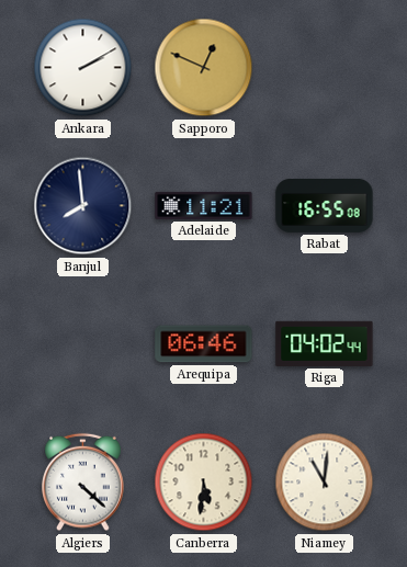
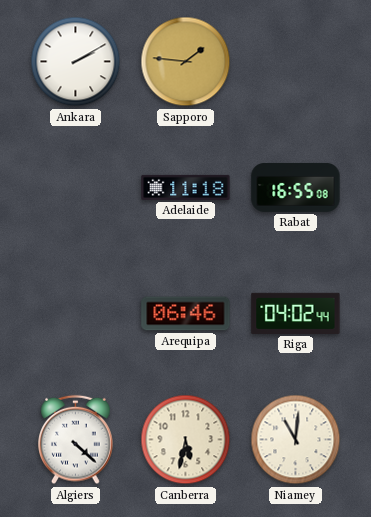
Sapporo: 12:49 -> 1:46
Banjul: 7:59 -> none
Adelaide: 11:21 -> 11:18
Canberra: 5:31 -> 5:32
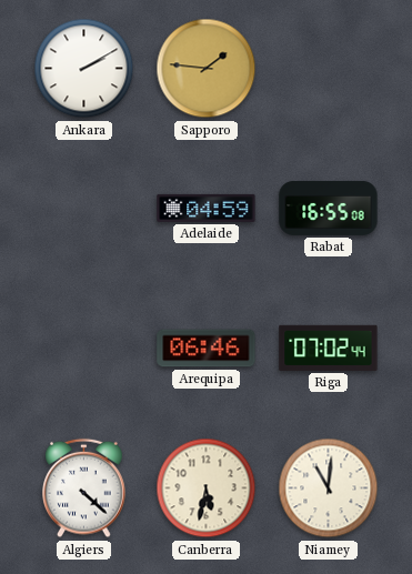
Adelaide: 11:18 -> 04:59
Riga: 04:02 -> 07:02
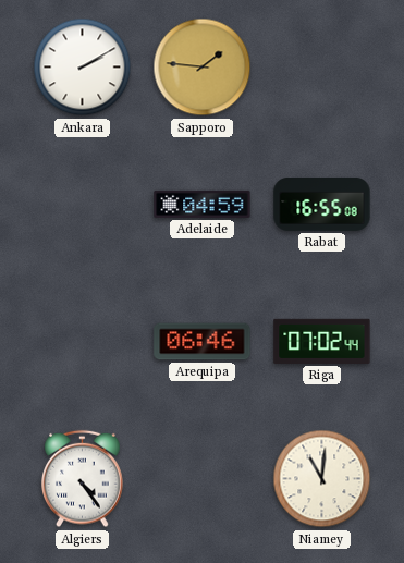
Algiers: 4:22 -> 4:24
Canberra: 5:32 -> none
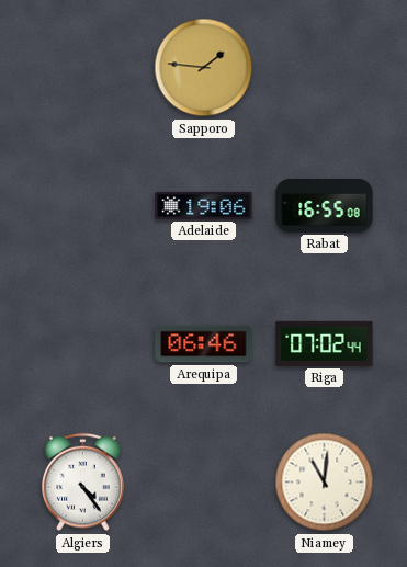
Ankara: 2:10 -> none
Adelaide: 04:59 -> 19:06
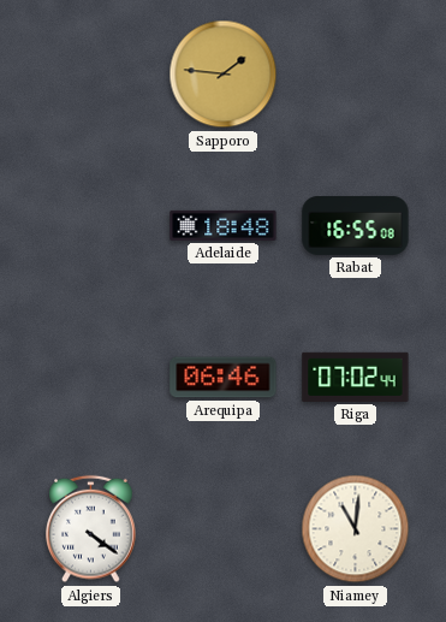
Adelaide: 19:06 -> 18:48
Algiers: 4:24 -> 4:21
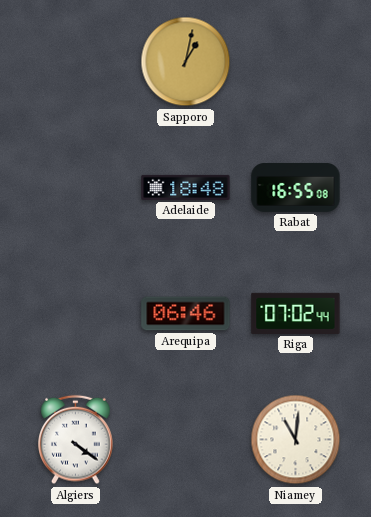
Sapporo: 1:46 -> 1:02
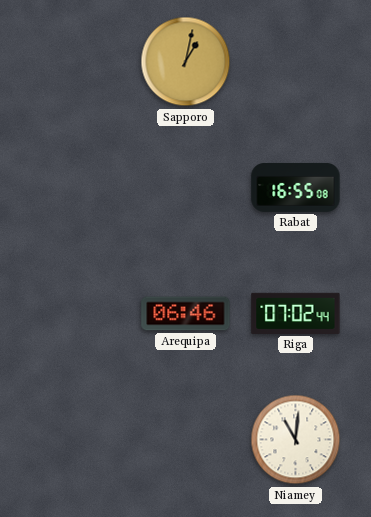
Adelaide: 18:48 -> none
Algiers: 4:21 -> none
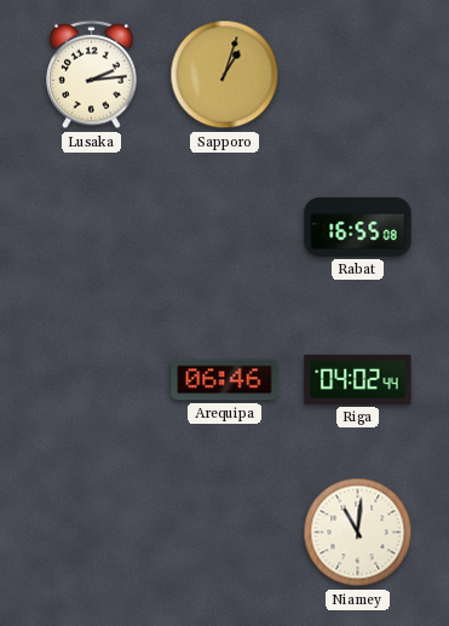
Lusaka: none -> 2:14
Sapporo: 1:02 -> 1:03
Riga: 07:02 -> 04:02
